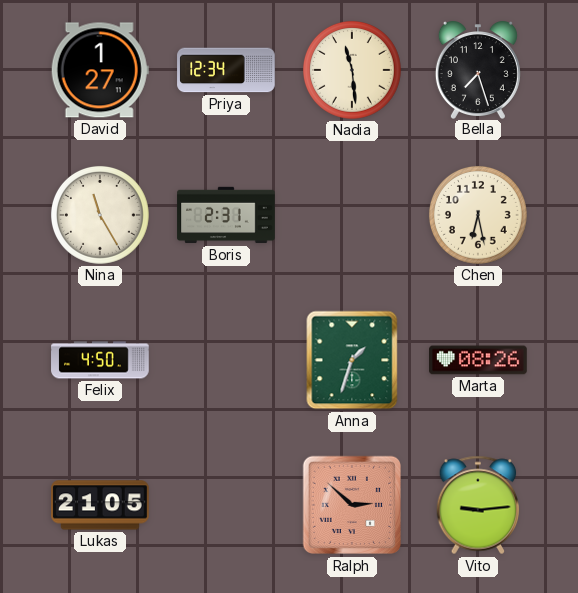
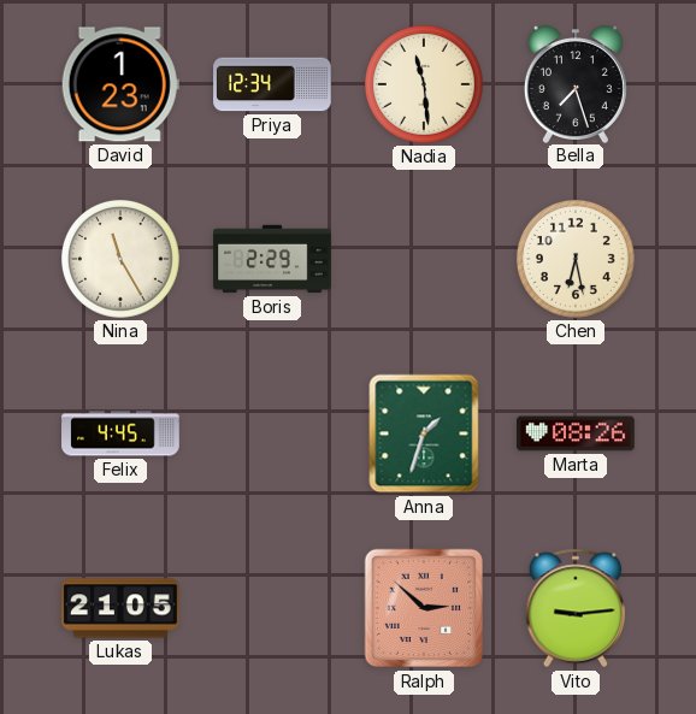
David: 1:27 -> 1:23
Boris: 2:31 -> 2:29
Felix: 4:50 -> 4:45
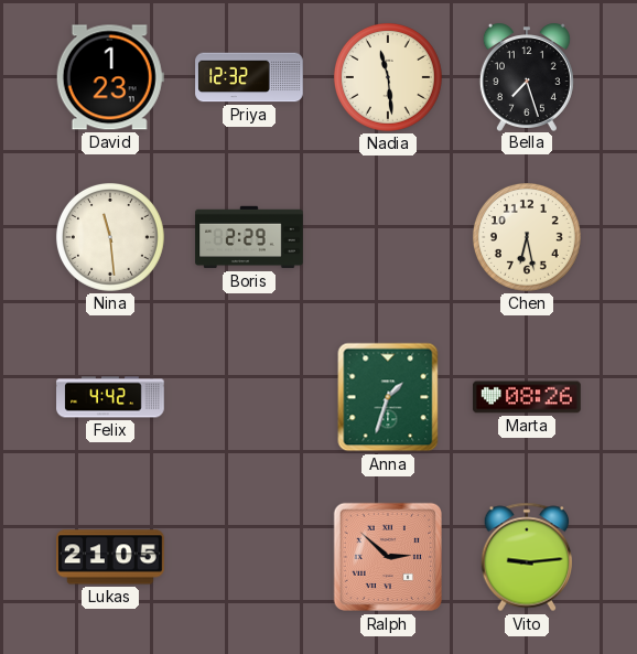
Priya: 12:34 -> 12:32
Nina: 11:25 -> 11:29
Felix: 4:45 -> 4:42
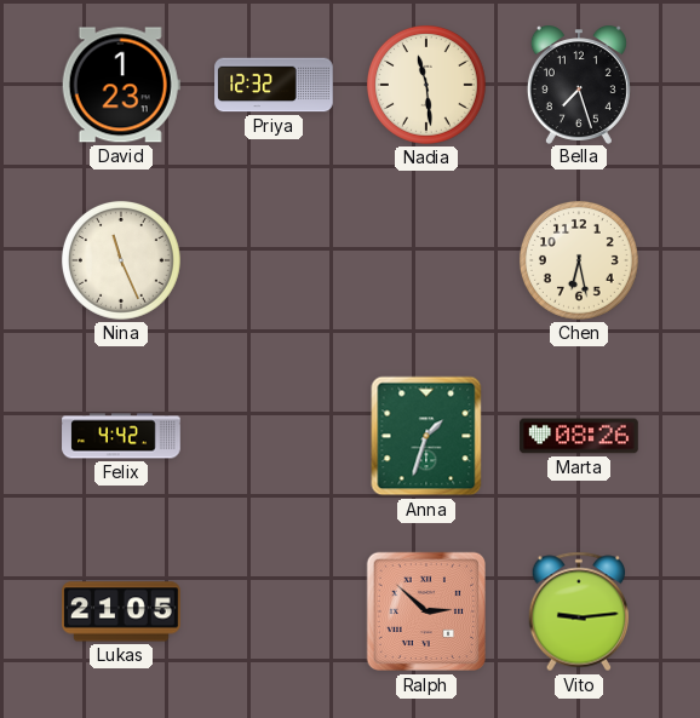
Nina: 11:29 -> 11:26
Boris: 2:29 -> none
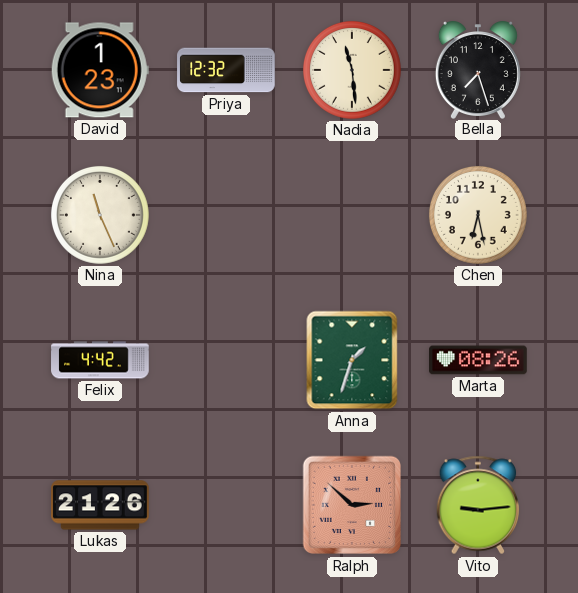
Lukas: 21:05 -> 21:26
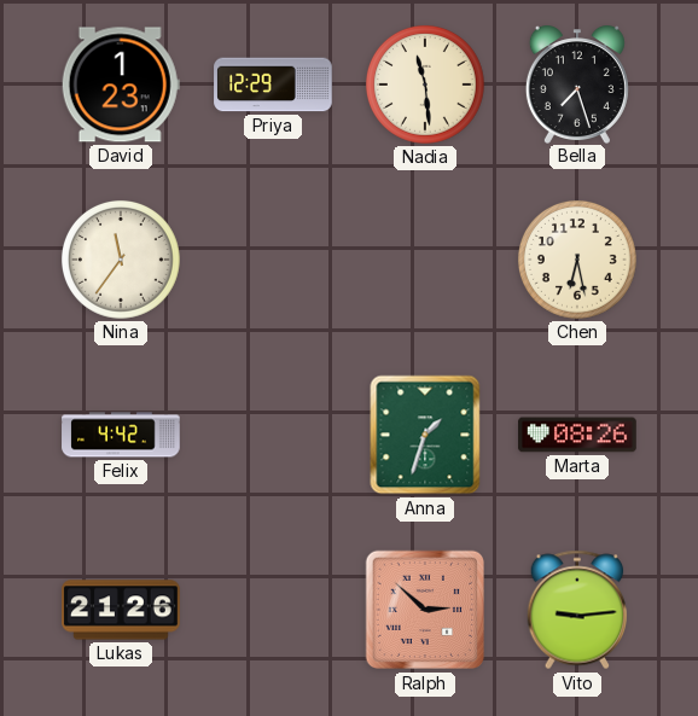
Priya: 12:32 -> 12:29
Nina: 11:26 -> 11:36
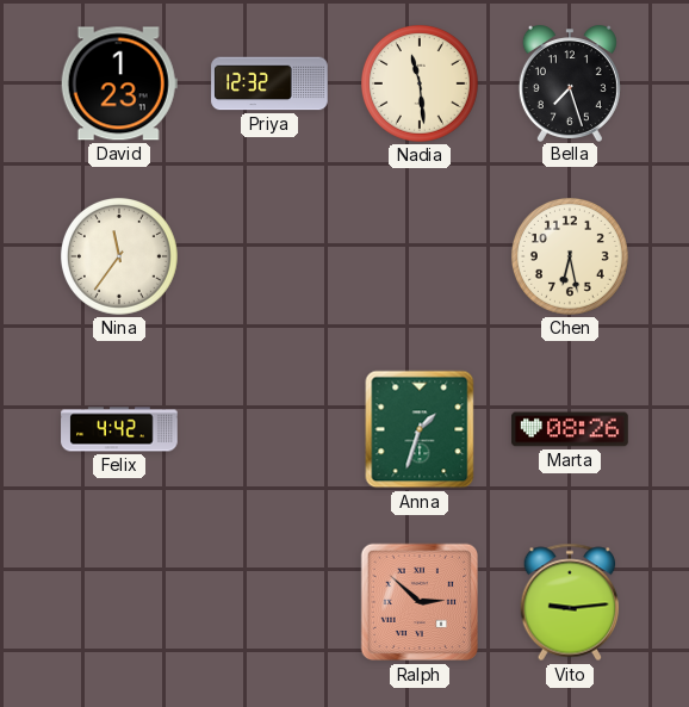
Priya: 12:29 -> 12:32
Lukas: 21:26 -> none
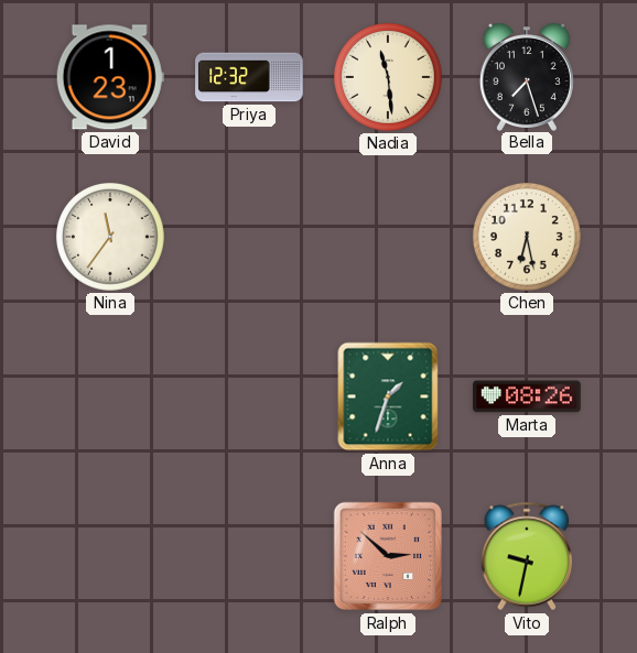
Felix: 4:42 -> none
Vito: 9:14 -> 9:32
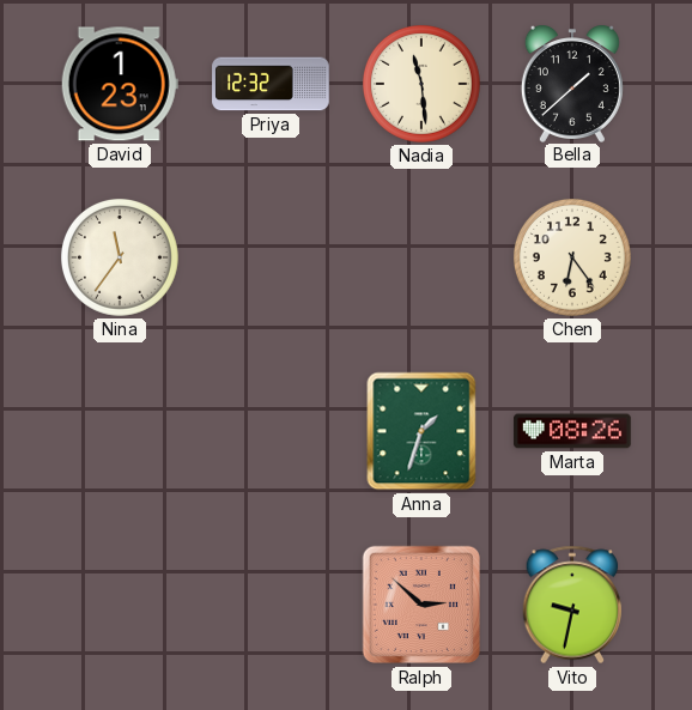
Bella: 7:27 -> 1:38
Chen: 6:28 -> 6:24
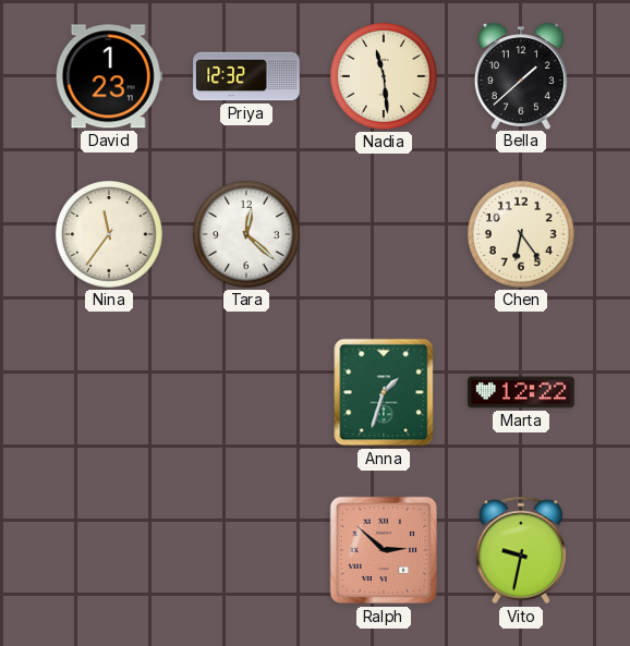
Tara: none -> 12:22
Marta: 08:26 -> 12:22
